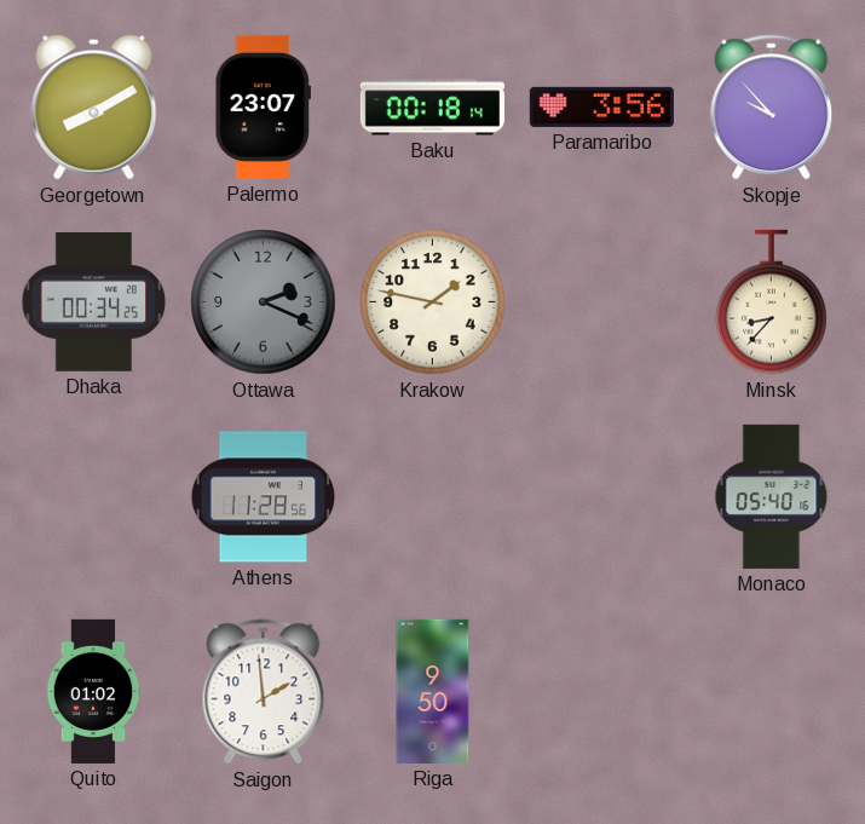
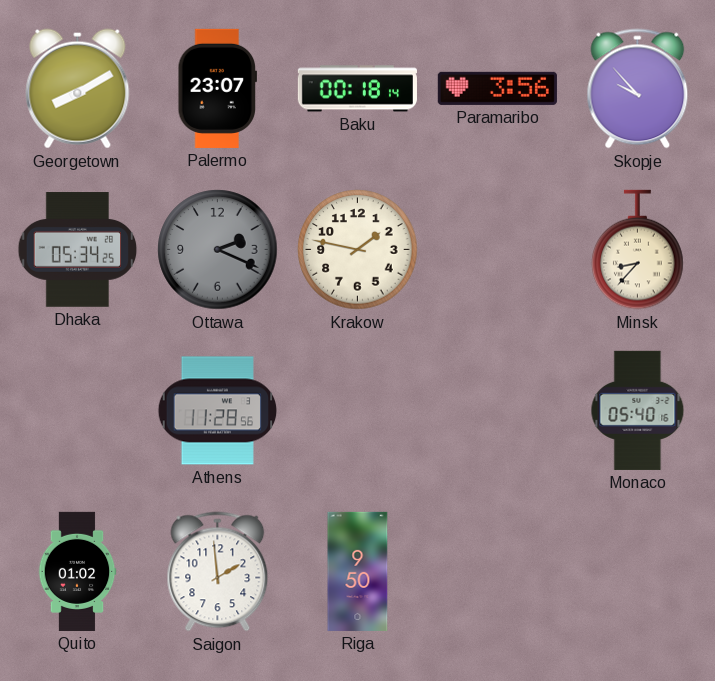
Dhaka: 00:34 -> 05:34
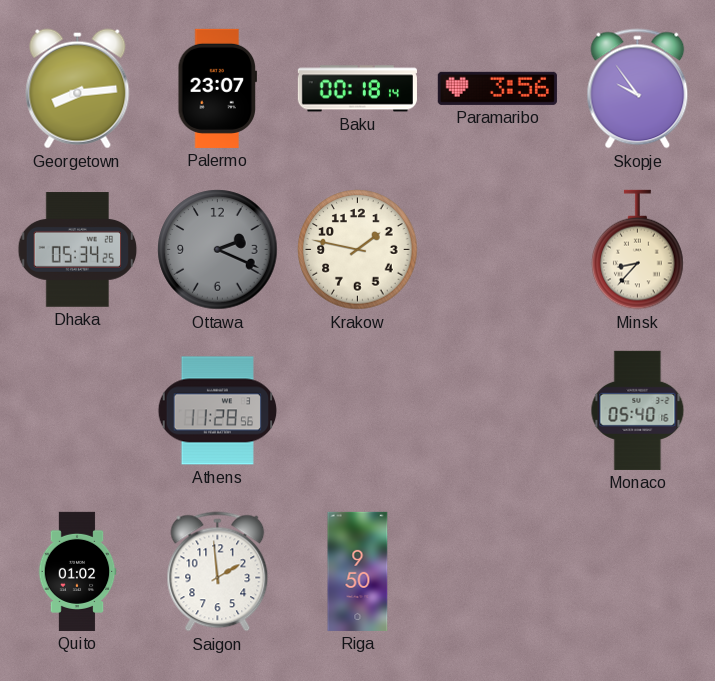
Georgetown: 8:10 -> 8:14
Skopje: 9:53 -> 9:54
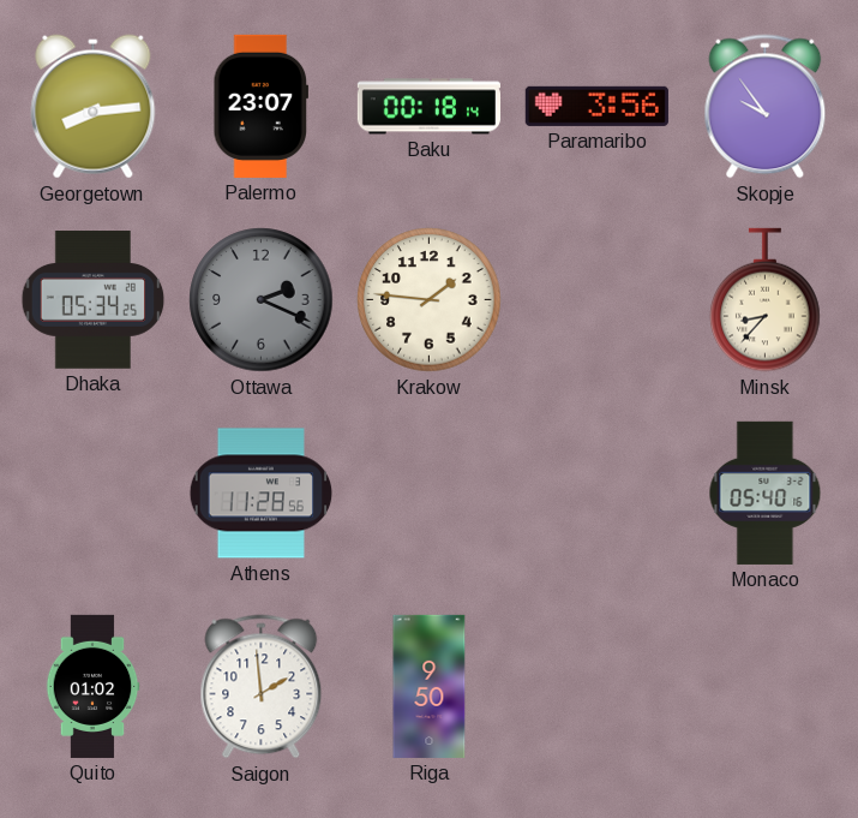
Krakow: 1:47 -> 1:46
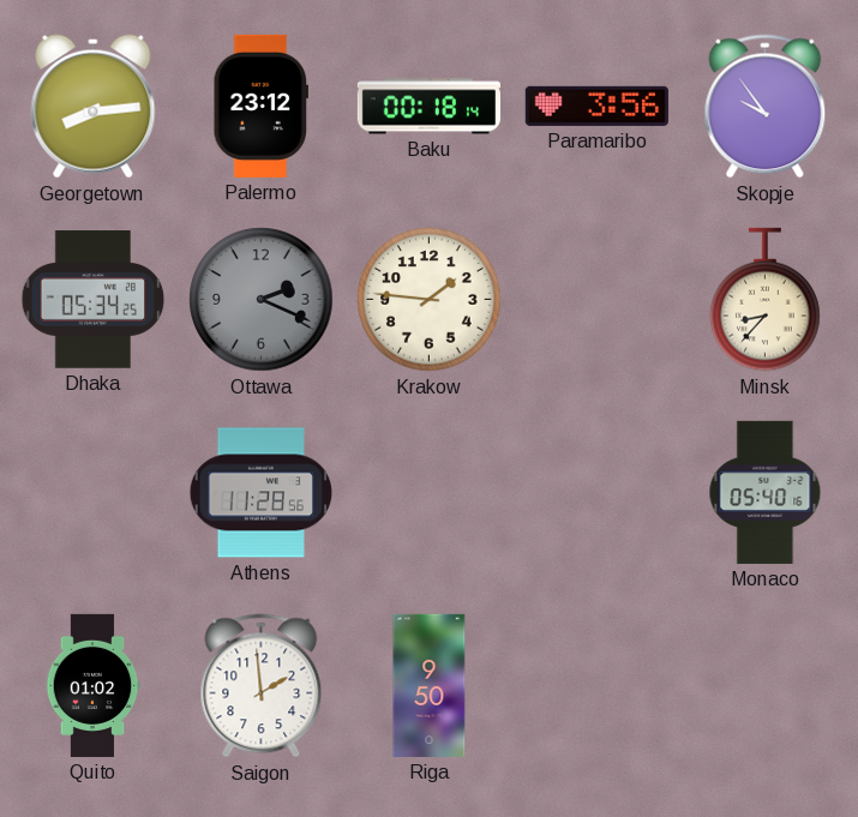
Palermo: 23:07 -> 23:12
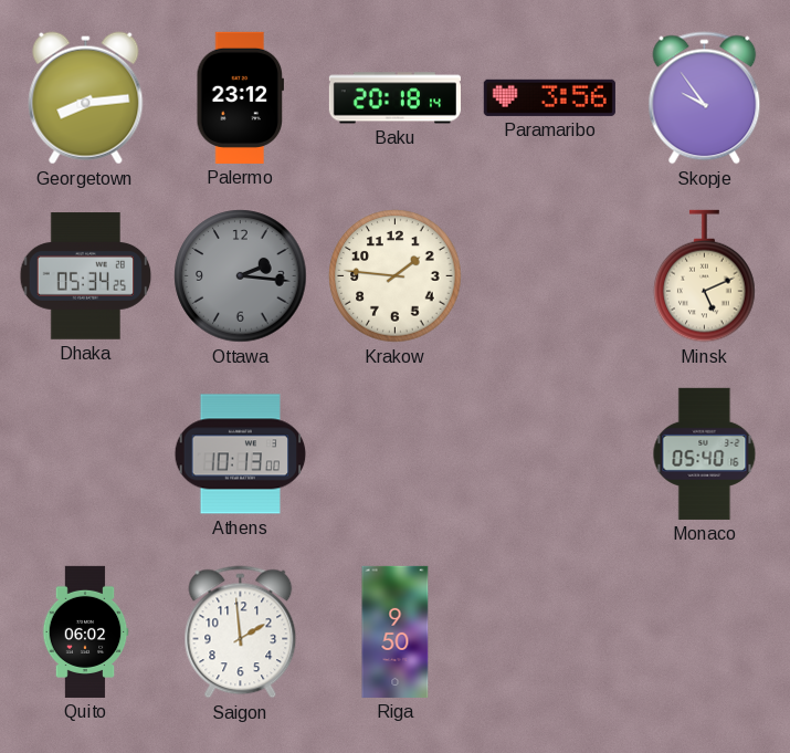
Baku: 00:18 -> 20:18
Ottawa: 2:19 -> 2:16
Minsk: 8:37 -> 5:11
Athens: 11:28 -> 10:13
Quito: 01:02 -> 06:02
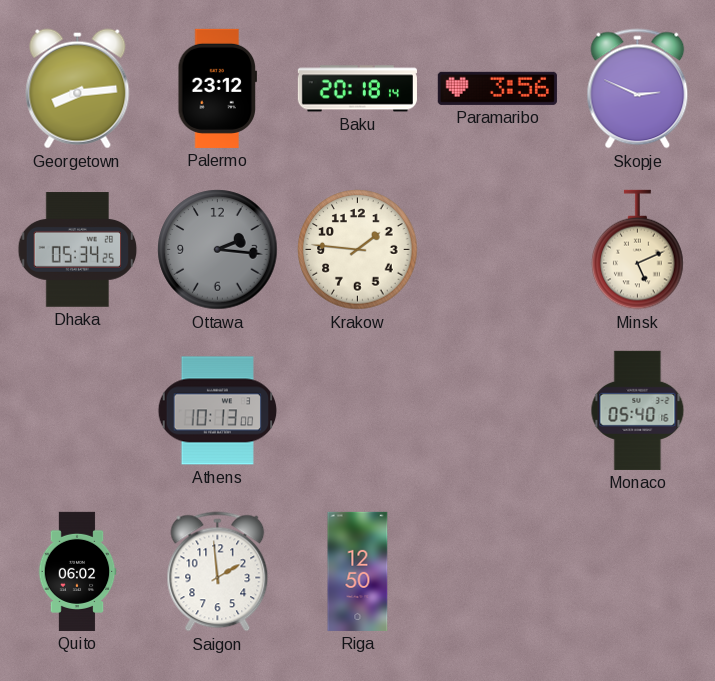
Skopje: 9:54 -> 2:49
Riga: 9:50 -> 12:50
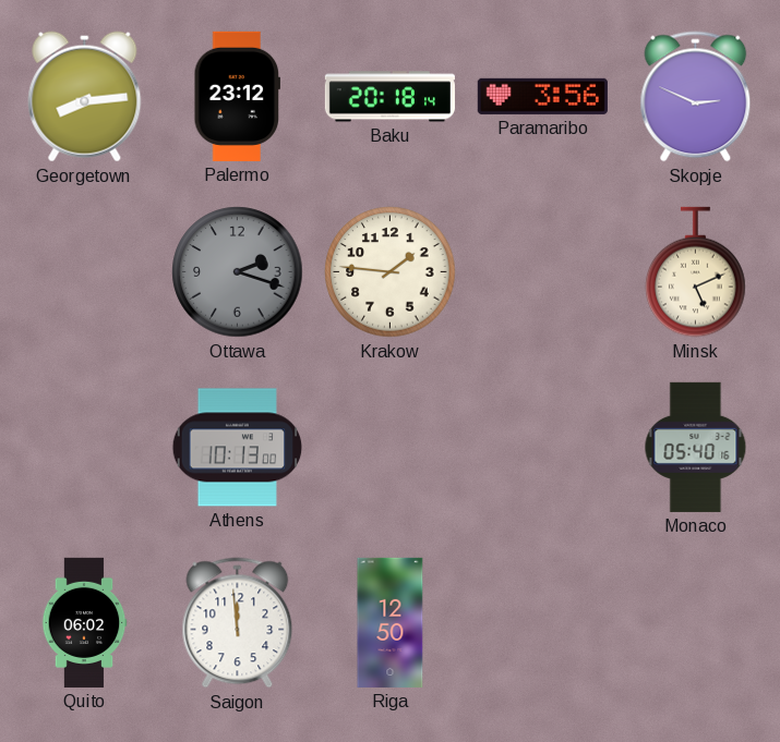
Dhaka: 05:34 -> none
Ottawa: 2:16 -> 2:18
Saigon: 1:59 -> 11:59
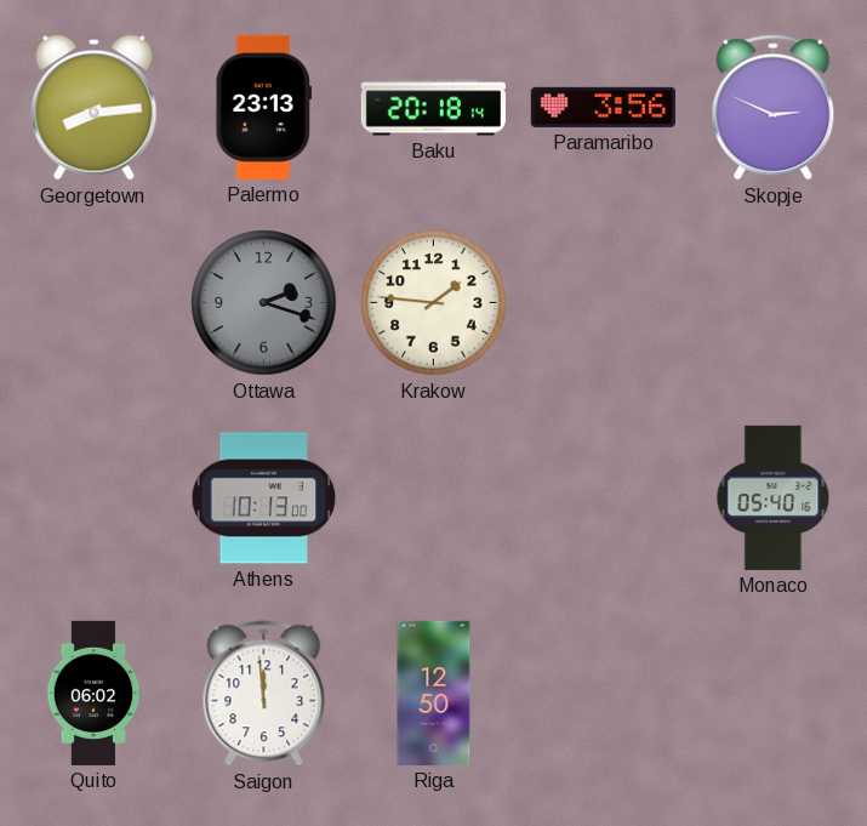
Palermo: 23:12 -> 23:13
Minsk: 5:11 -> none
